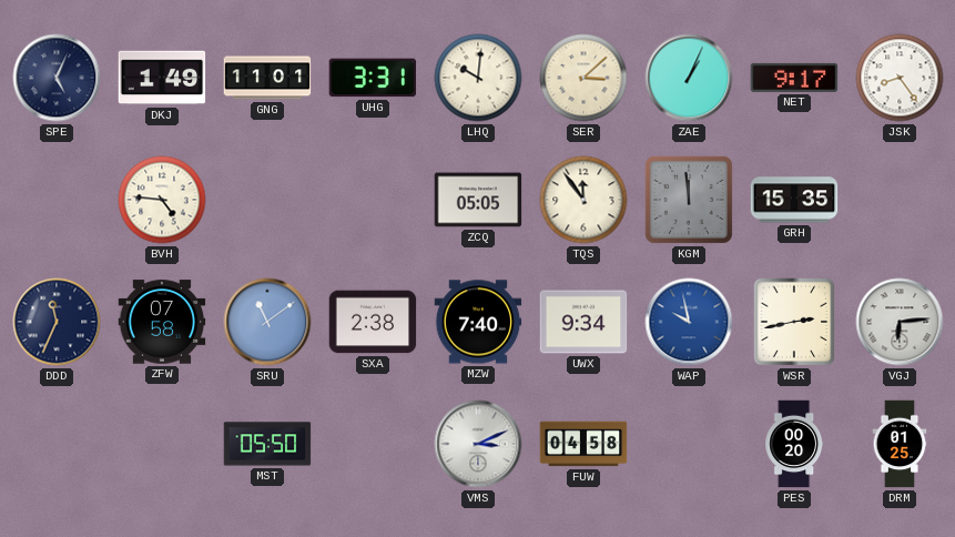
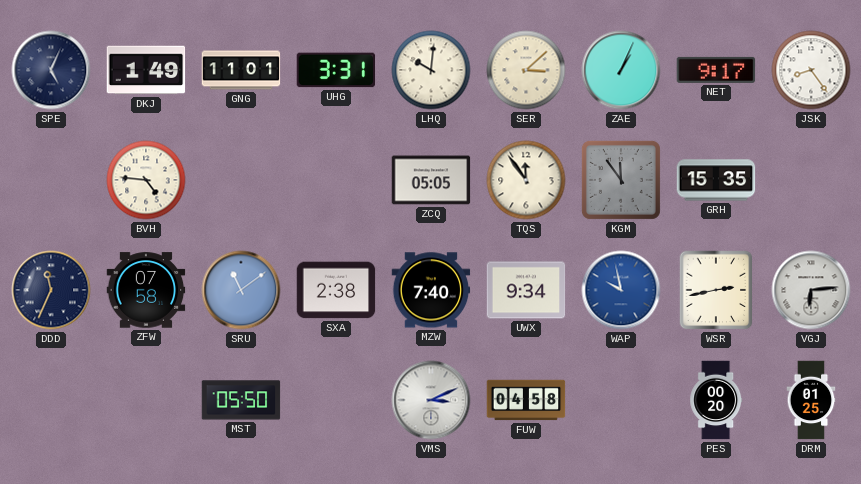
KGM: 11:59 -> 11:54
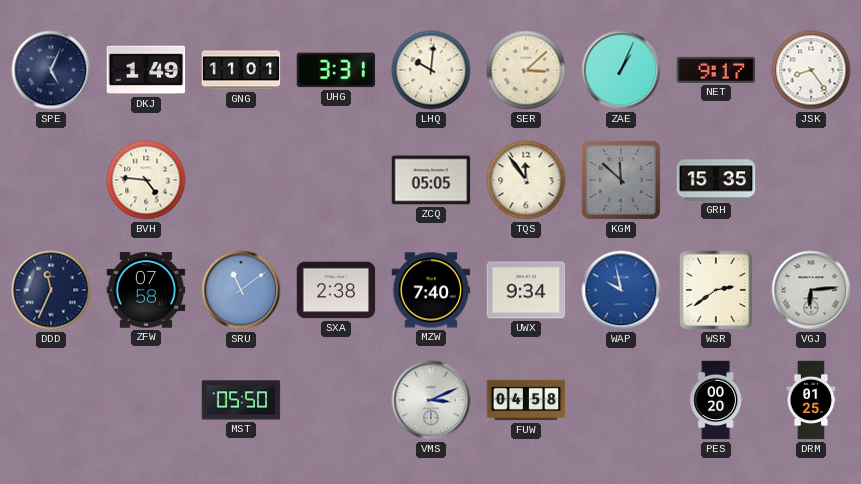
KGM: 11:54 -> 11:52
WSR: 2:43 -> 2:39
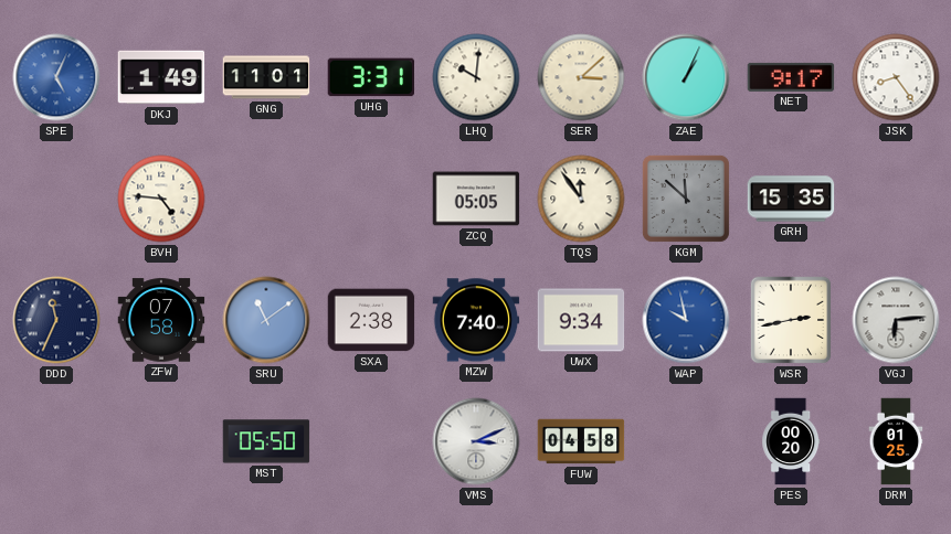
SPE dial: navy -> blue
WSR: 2:39 -> 2:43
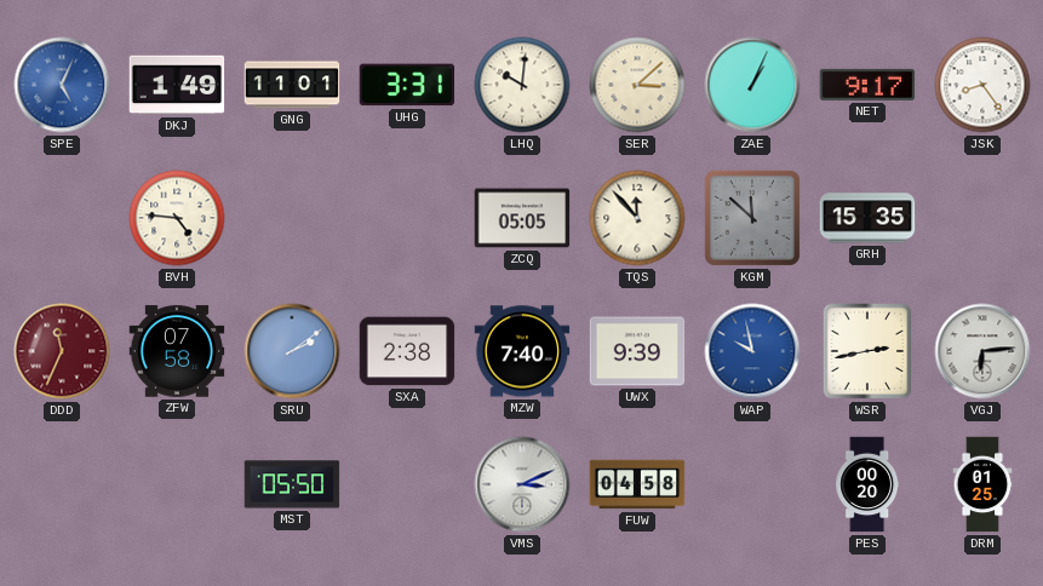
TQS: 11:54 -> 11:53
DDD dial: navy -> burgundy
SRU: 11:09 -> 2:09
UWX: 9:34 -> 9:39
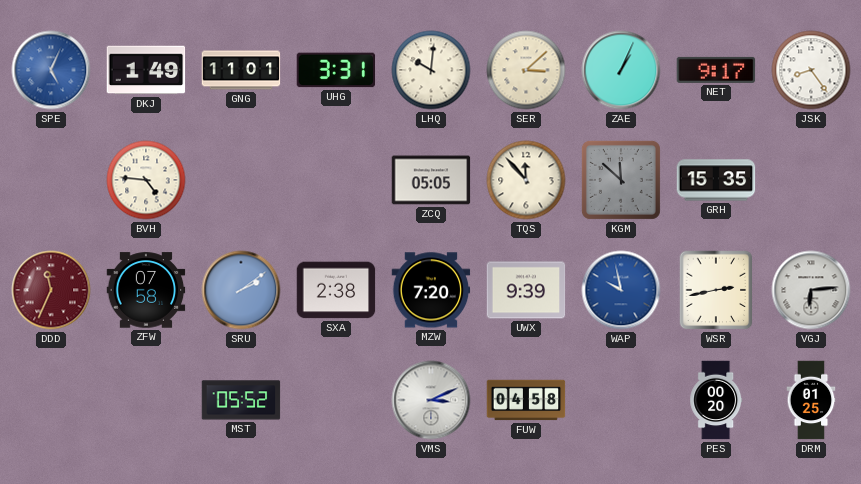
MZW: 7:40 -> 7:20
MST: 05:50 -> 05:52
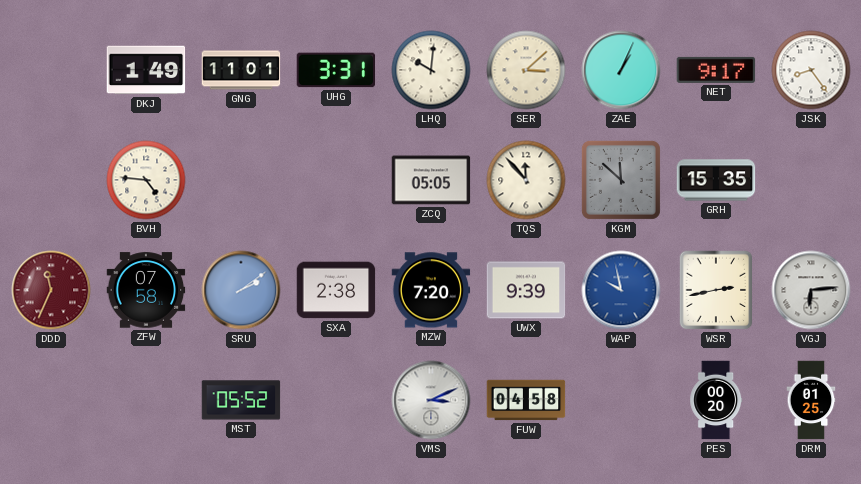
SPE: 5:04 -> none
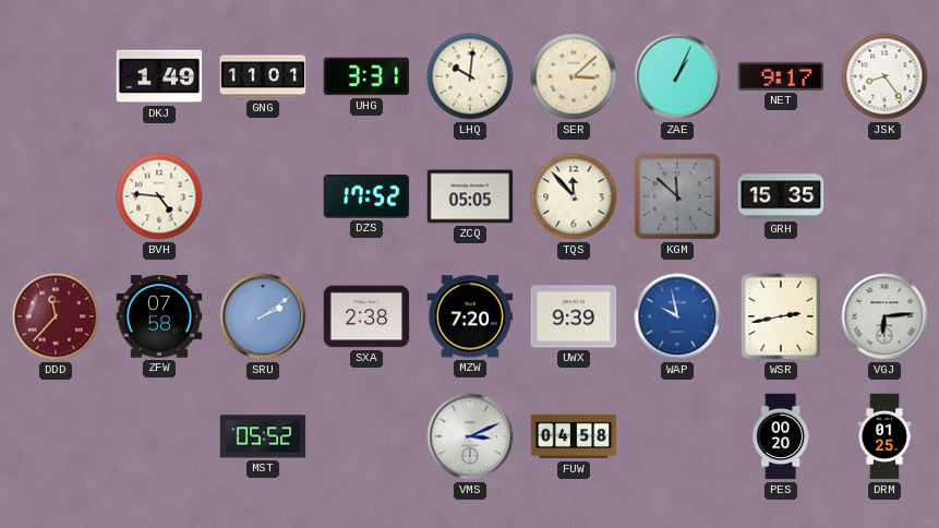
DZS: none -> 17:52
DDD: 11:34 -> 11:37
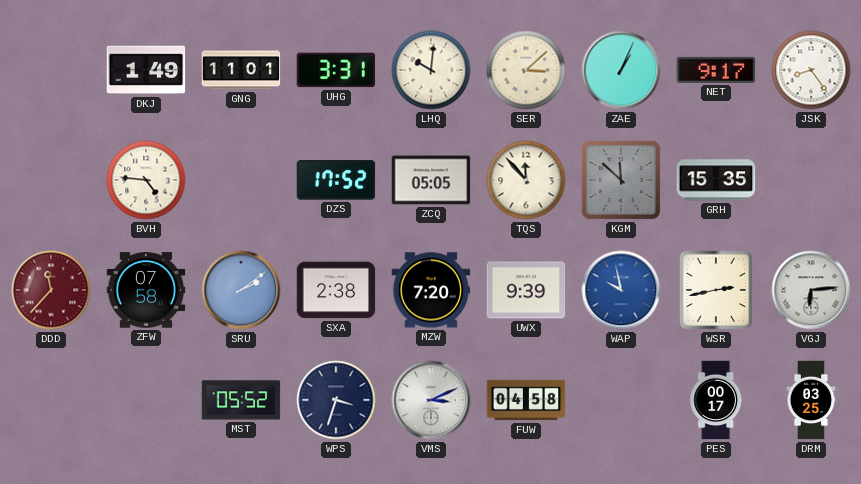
WPS: none -> 3:33
PES: 00:20 -> 00:17
DRM: 01:25 -> 03:25
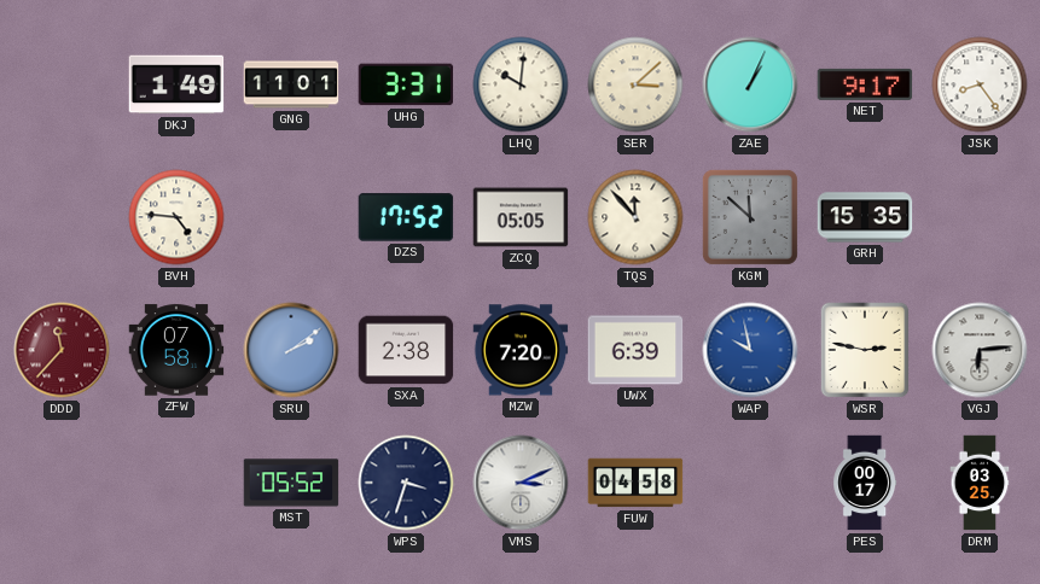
UWX: 9:39 -> 6:39
WSR: 2:43 -> 2:47
